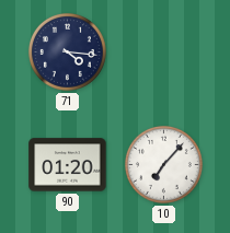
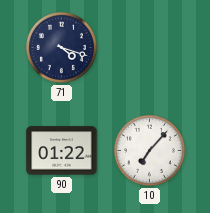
71: 4:16 -> 4:18
90: 01:20 -> 01:22
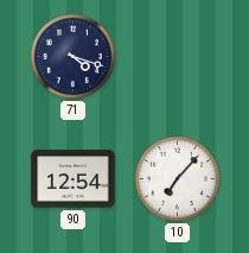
90: 01:22 -> 12:54
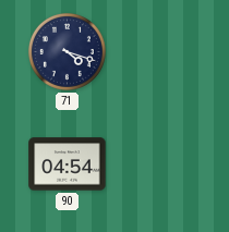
90: 12:54 -> 04:54
10: 7:07 -> none
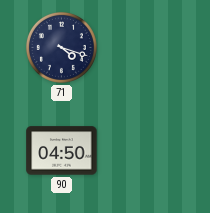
90: 04:54 -> 04:50
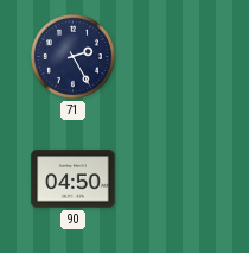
71: 4:18 -> 2:25
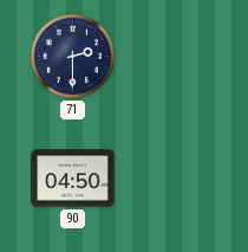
71: 2:25 -> 2:30
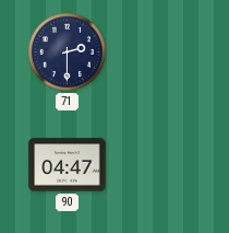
90: 04:50 -> 04:47
